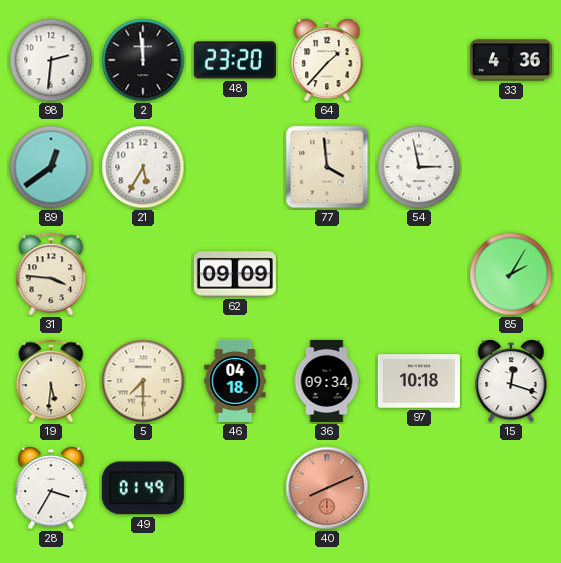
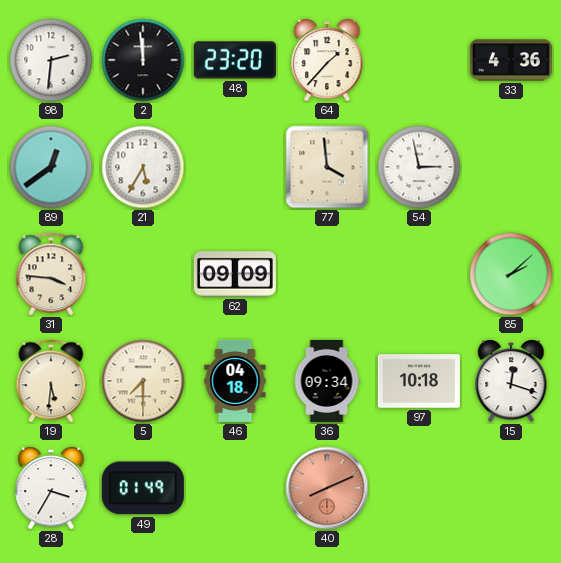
85: 2:05 -> 2:08
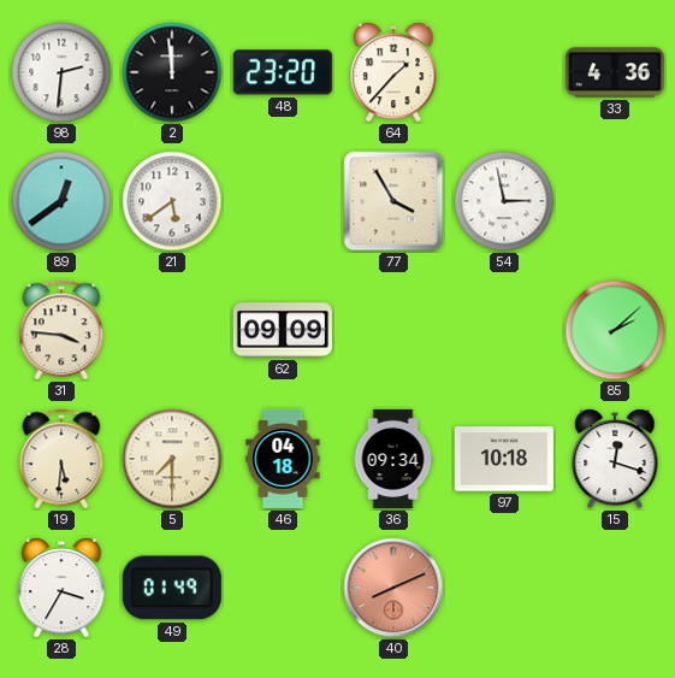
21: 5:35 -> 5:39
77: 3:59 -> 3:55
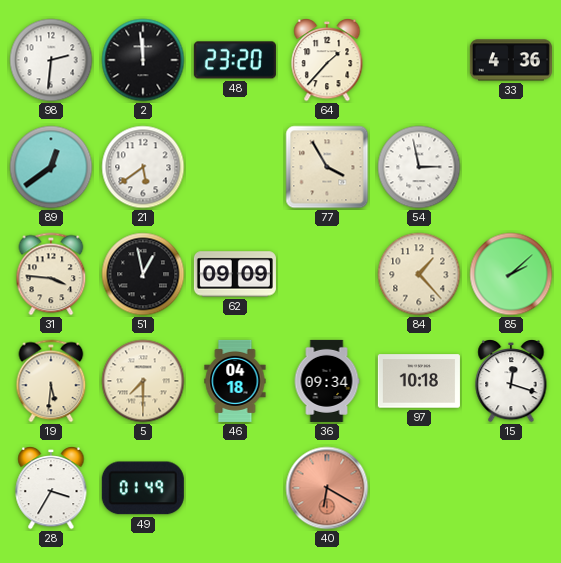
51: none -> 12:58
84: none -> 1:23
40: 8:11 -> 6:20
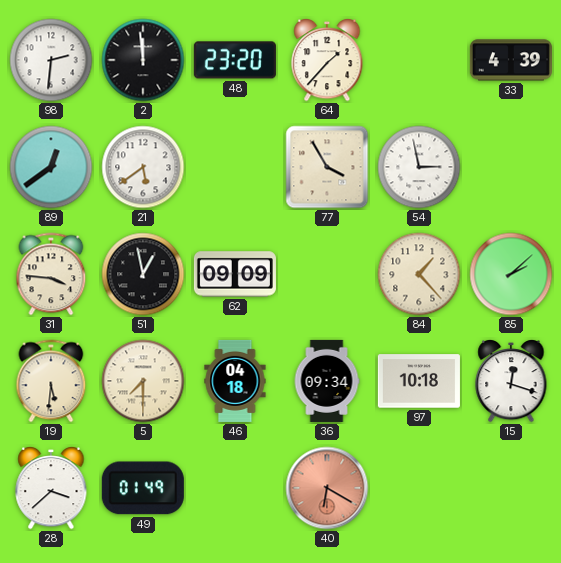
33: 4:36 -> 4:39
28: 3:35 -> 3:38
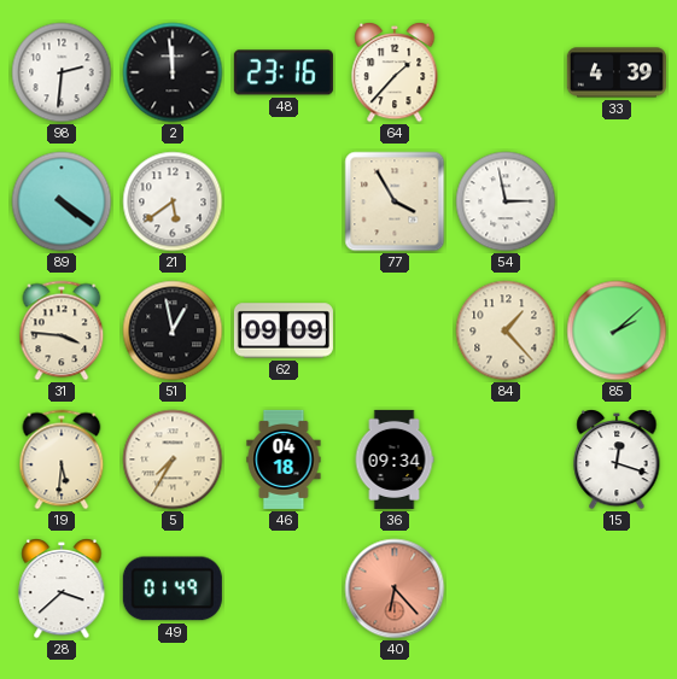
48: 23:20 -> 23:16
89: 12:39 -> 4:21
5: 7:30 -> 7:35
97: 10:18 -> none
40: 6:20 -> 6:23
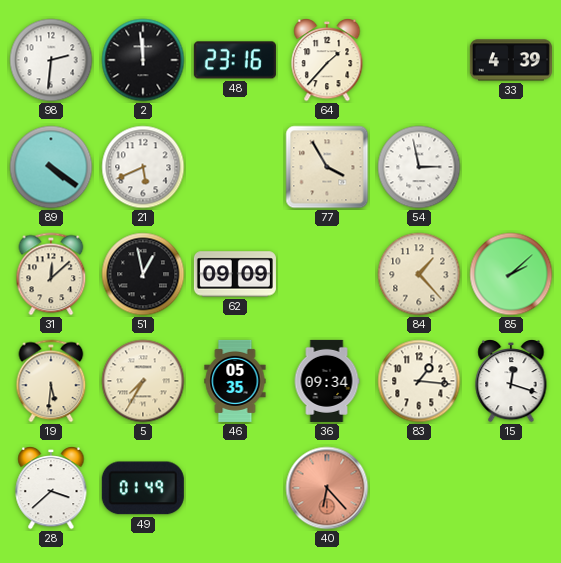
21: 5:39 -> 5:41
31: 3:46 -> 12:08
46: 04:18 -> 05:35
83: none -> 1:16
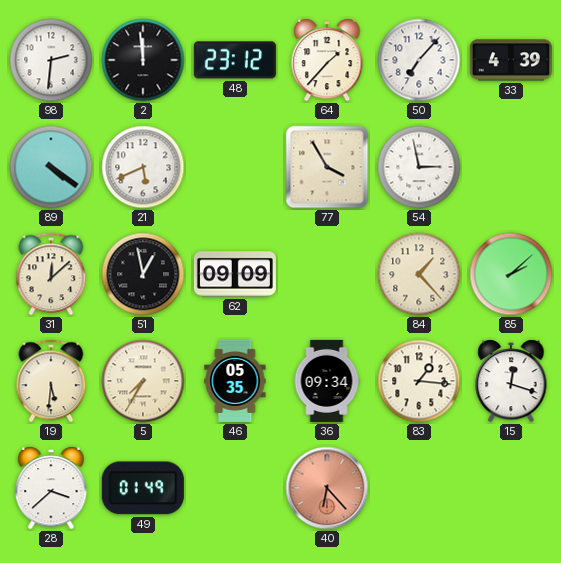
48: 23:16 -> 23:12
50: none -> 7:07
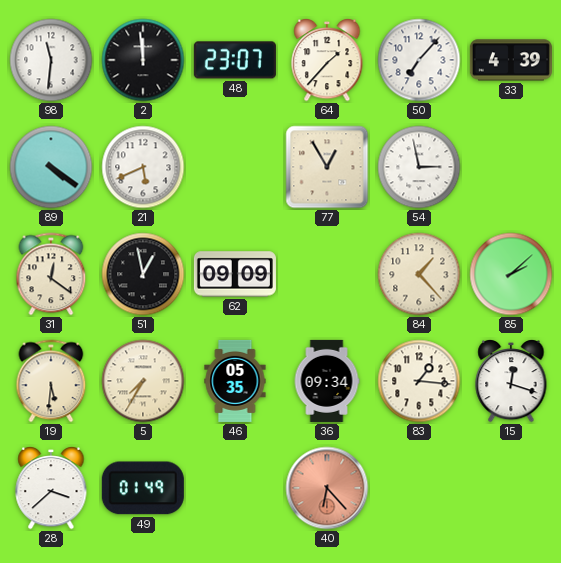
98: 2:31 -> 11:31
48: 23:12 -> 23:07
77: 3:55 -> 12:55
31: 12:08 -> 12:21
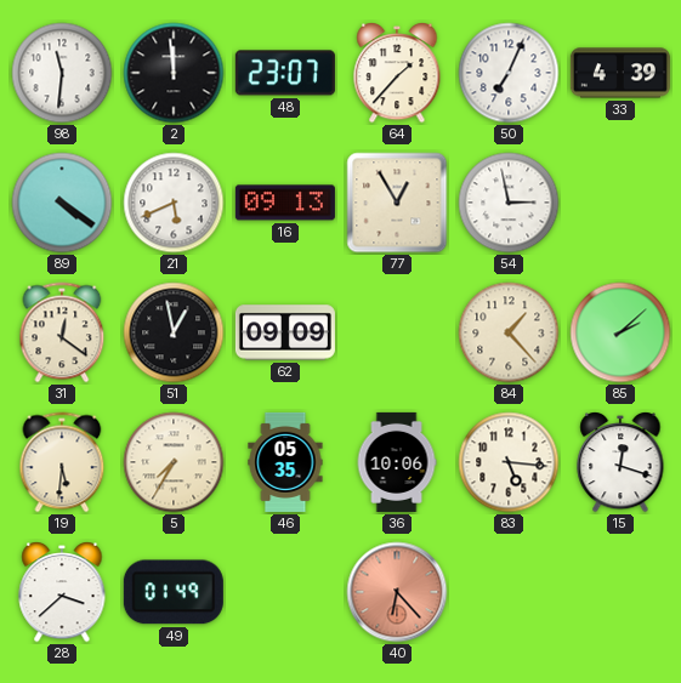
50: 7:07 -> 7:04
16: none -> 09:13
36: 09:34 -> 10:06
83: 1:16 -> 5:16
